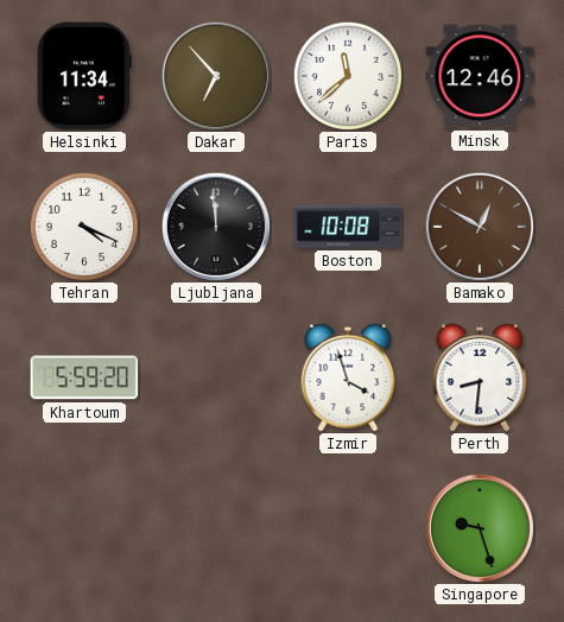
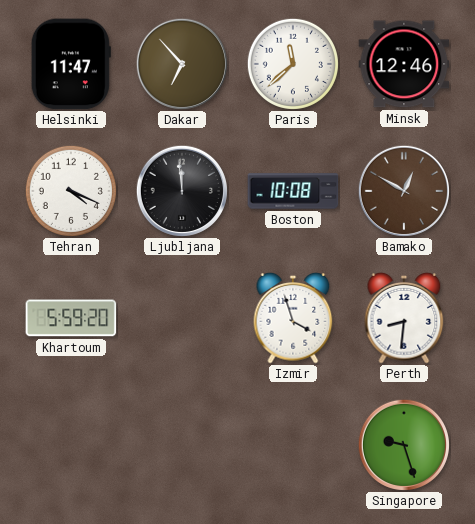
Helsinki: 11:34 -> 11:47
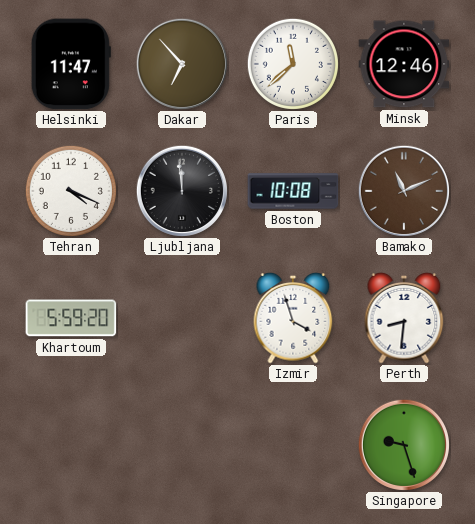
Bamako: 12:50 -> 11:11
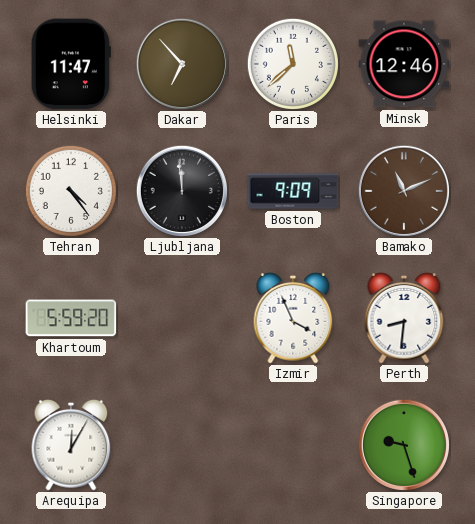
Tehran: 4:19 -> 4:24
Boston: 10:08 -> 9:09
Izmir: 3:57 -> 3:56
Arequipa: none -> 12:05
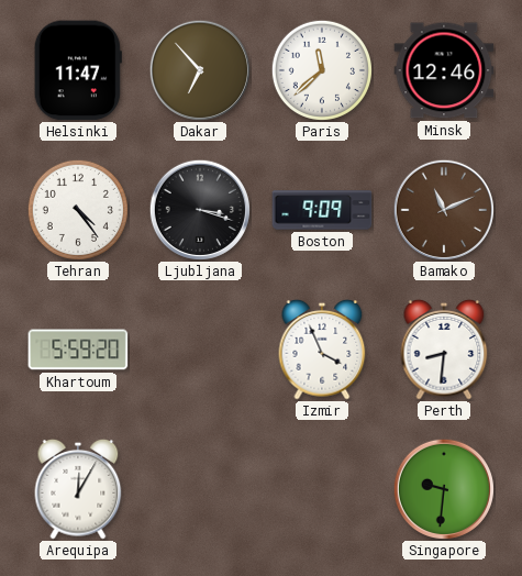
Ljubljana: 11:59 -> 3:18
Singapore: 9:27 -> 9:31
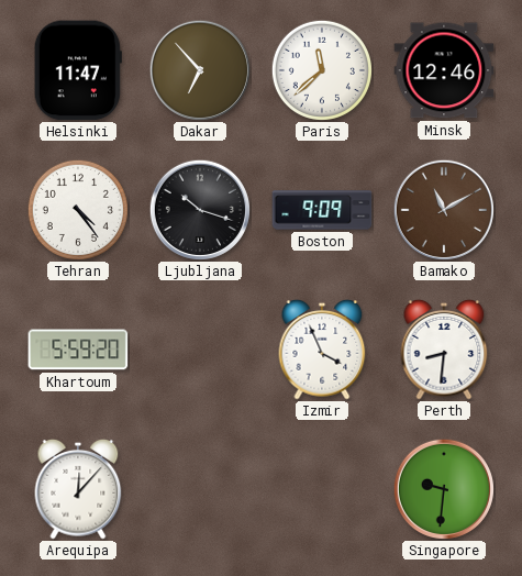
Ljubljana: 3:18 -> 10:18
Bamako: 11:11 -> 11:10
Arequipa: 12:05 -> 12:07
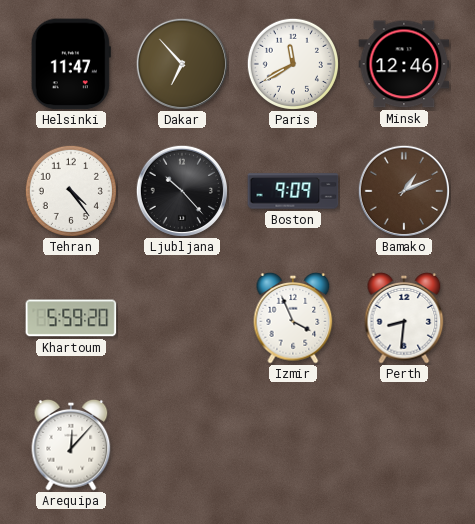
Paris: 11:38 -> 11:40
Ljubljana: 10:18 -> 10:23
Bamako: 11:10 -> 1:11
Singapore: 9:31 -> none
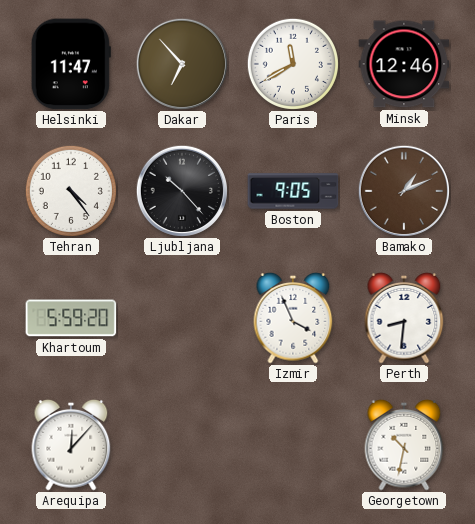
Boston: 9:09 -> 9:05
Georgetown: none -> 10:32
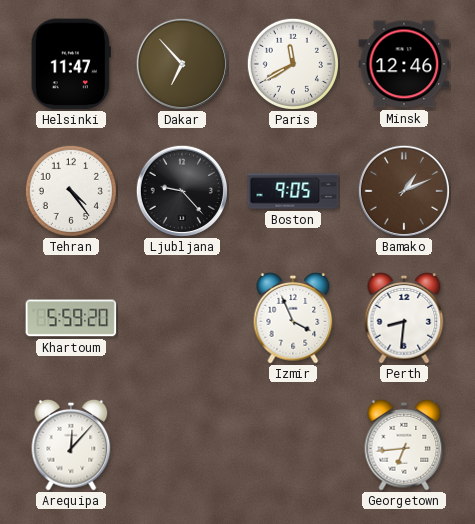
Ljubljana: 10:23 -> 9:23
Georgetown: 10:32 -> 6:44
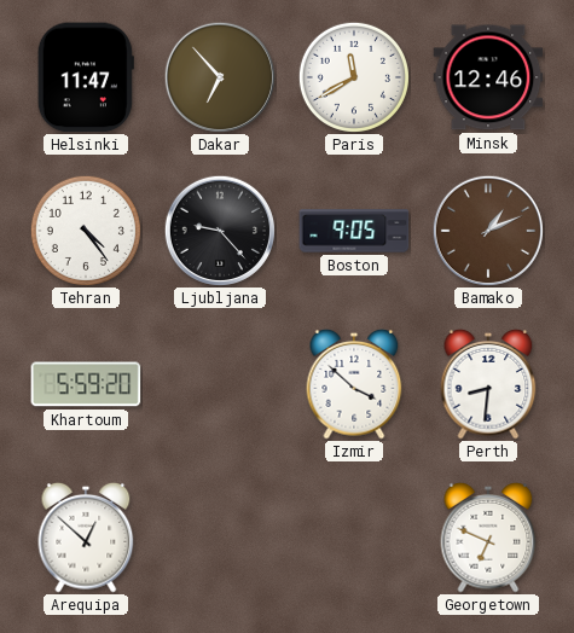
Izmir: 3:56 -> 3:52
Arequipa: 12:07 -> 12:52
Georgetown: 6:44 -> 6:49
